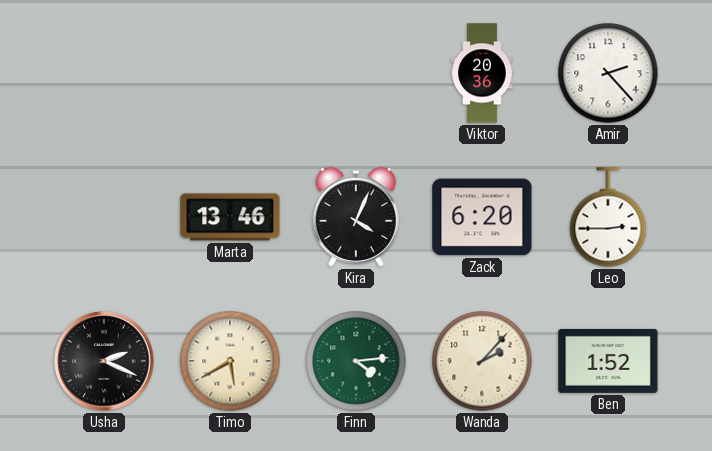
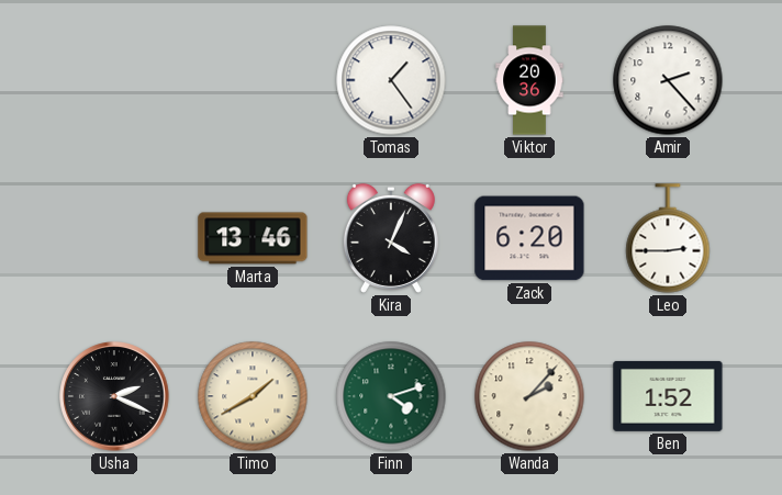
Tomas: none -> 1:24
Timo: 5:40 -> 1:40
Finn: 4:14 -> 4:12
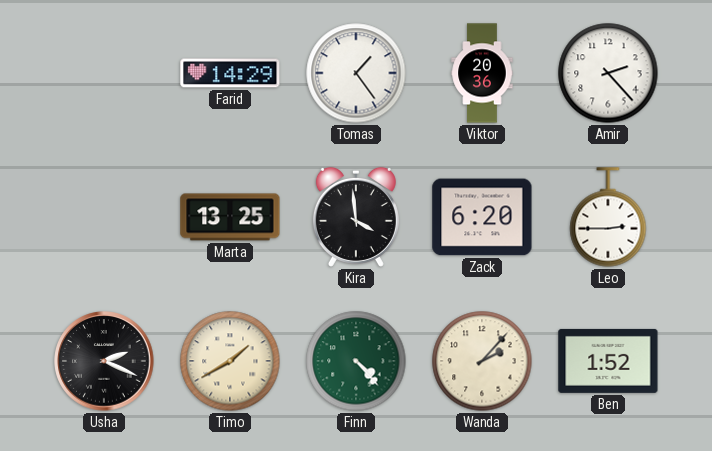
Farid: none -> 14:29
Marta: 13:46 -> 13:25
Kira: 4:04 -> 3:59
Finn: 4:12 -> 4:23
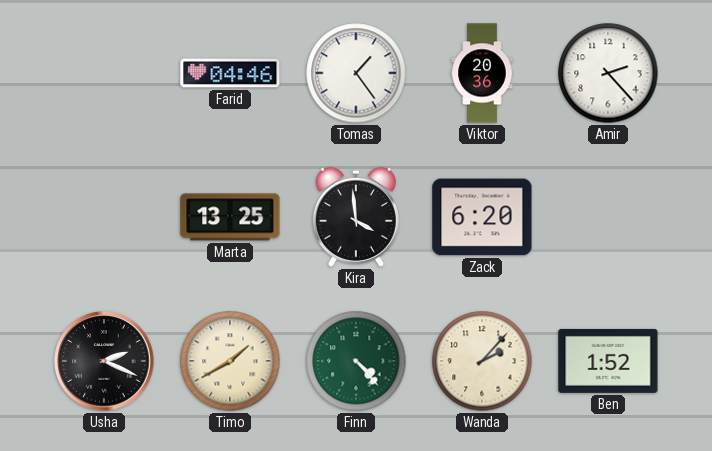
Farid: 14:29 -> 04:46
Leo: 2:45 -> none
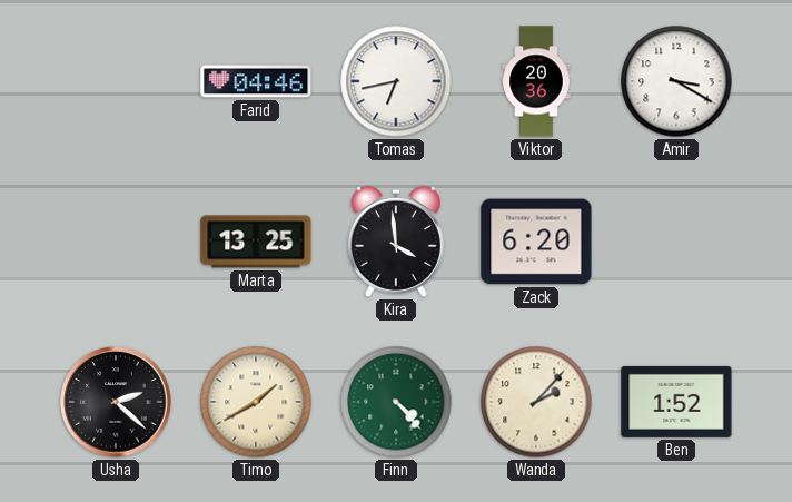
Tomas: 1:24 -> 6:43
Amir: 2:23 -> 3:20
Usha: 2:19 -> 2:22
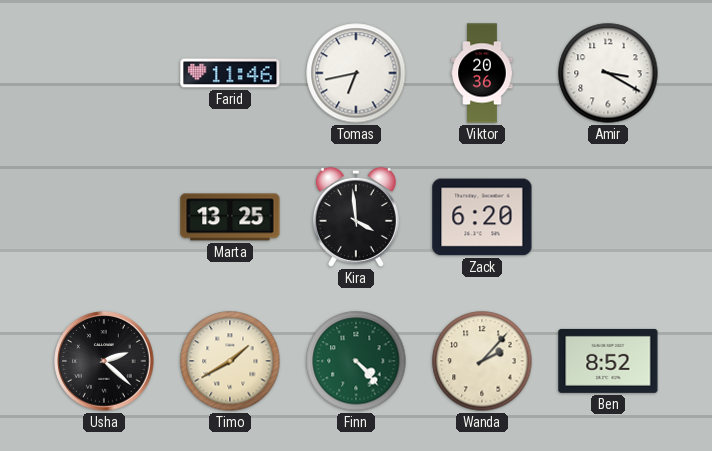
Farid: 04:46 -> 11:46
Ben: 1:52 -> 8:52
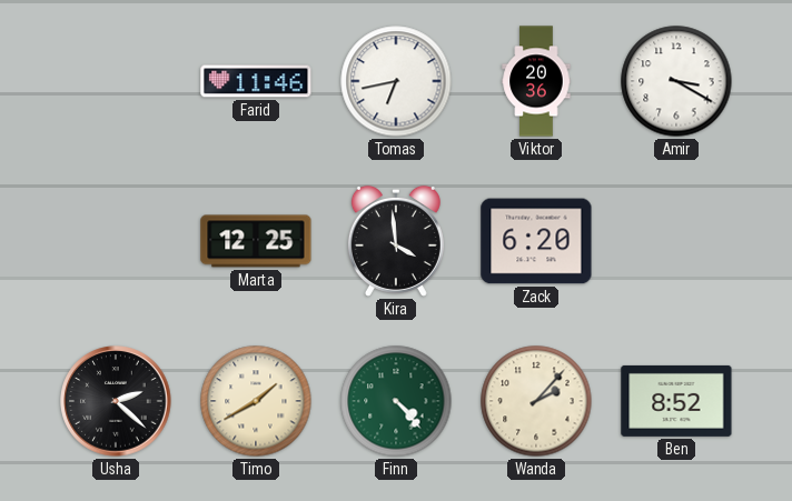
Marta: 13:25 -> 12:25
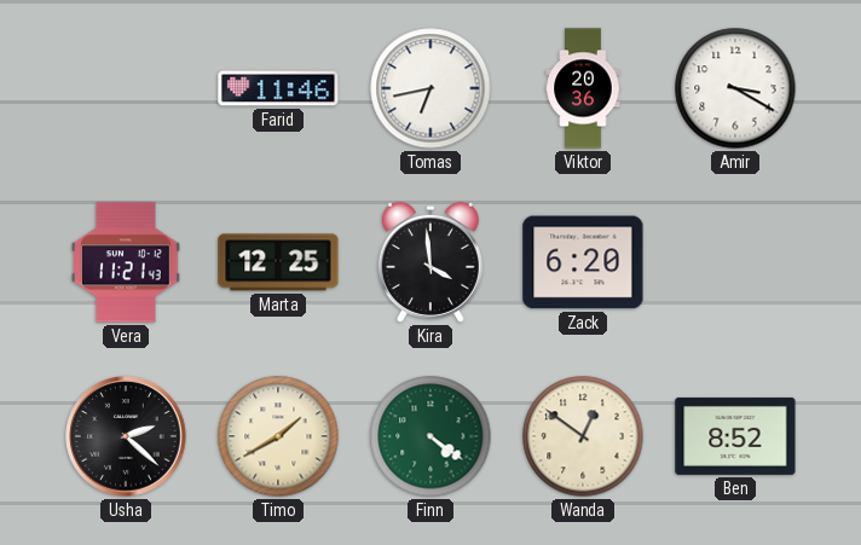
Vera: none -> 11:21
Finn: 4:23 -> 4:21
Wanda: 2:07 -> 12:51
